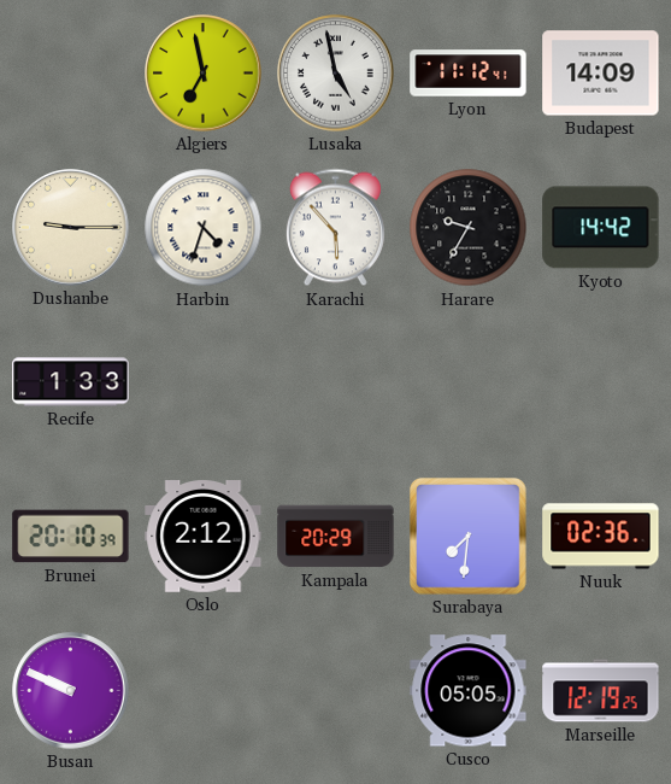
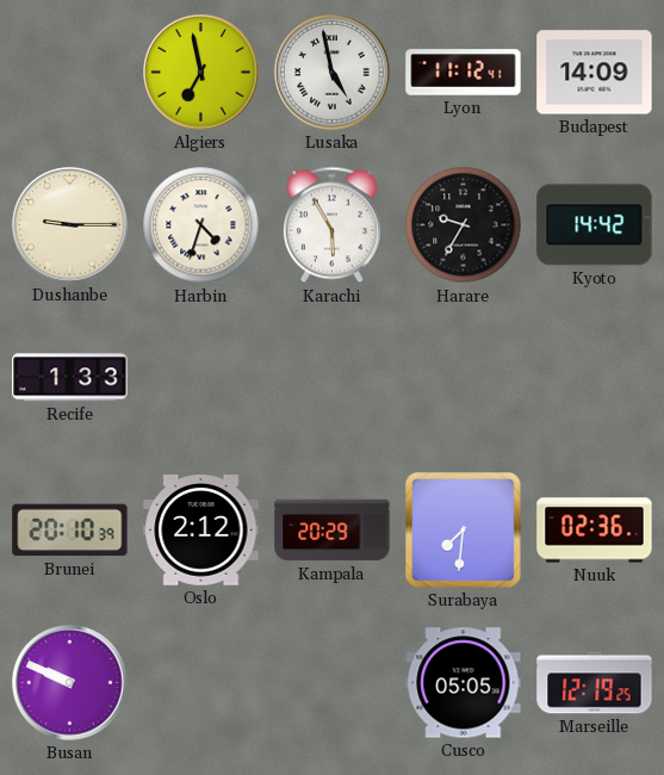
Karachi: 5:53 -> 5:55
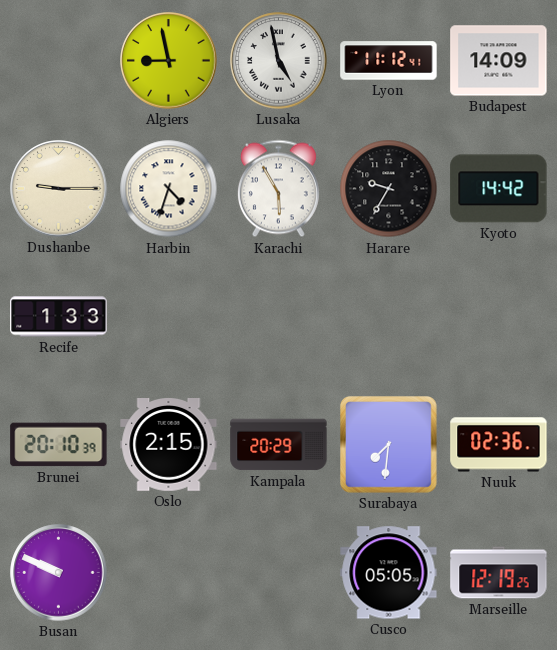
Algiers: 6:58 -> 8:58
Oslo: 2:12 -> 2:15
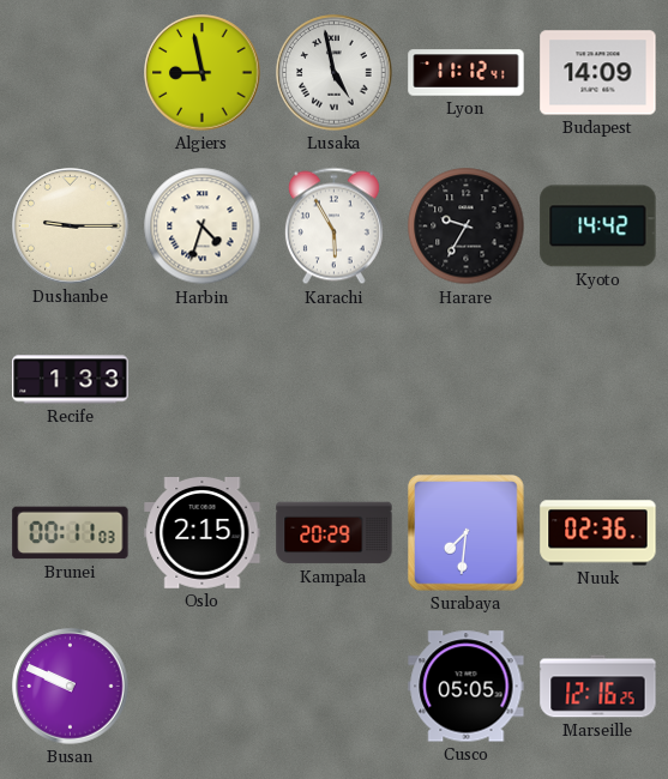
Brunei: 20:10 -> 00:11
Marseille: 12:19 -> 12:16
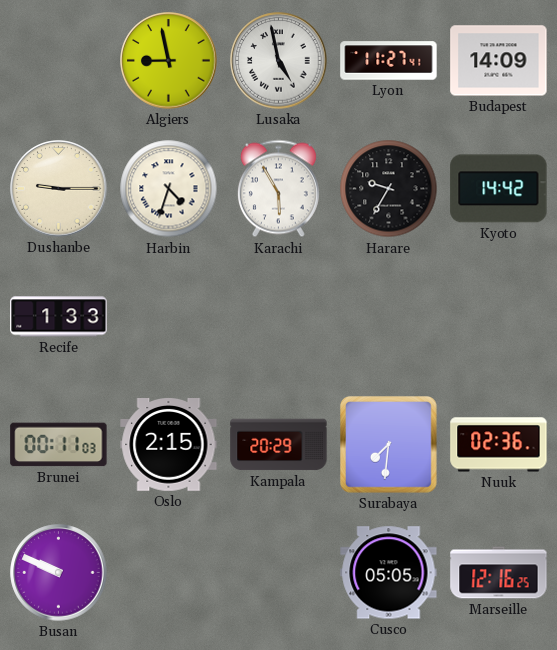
Lyon: 11:12 -> 11:27
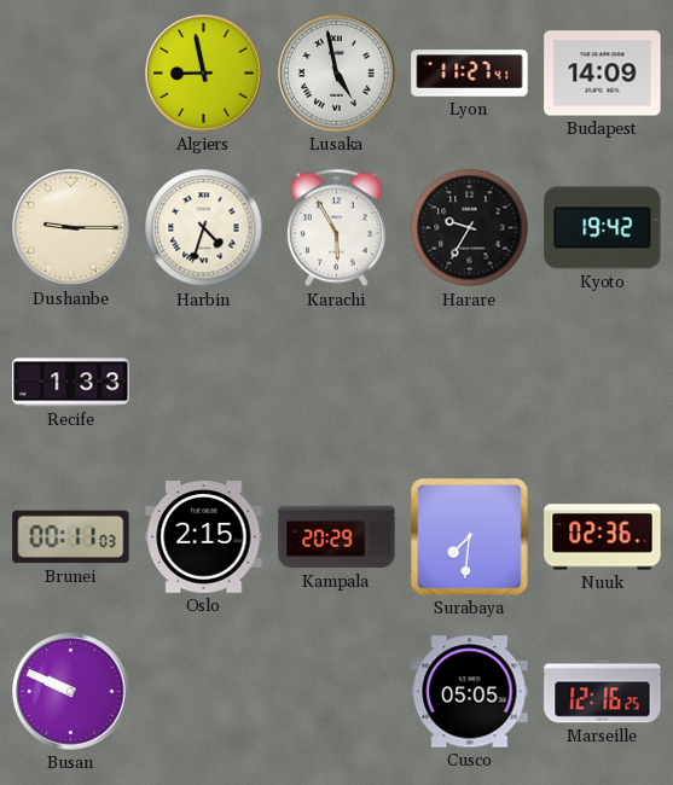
Kyoto: 14:42 -> 19:42
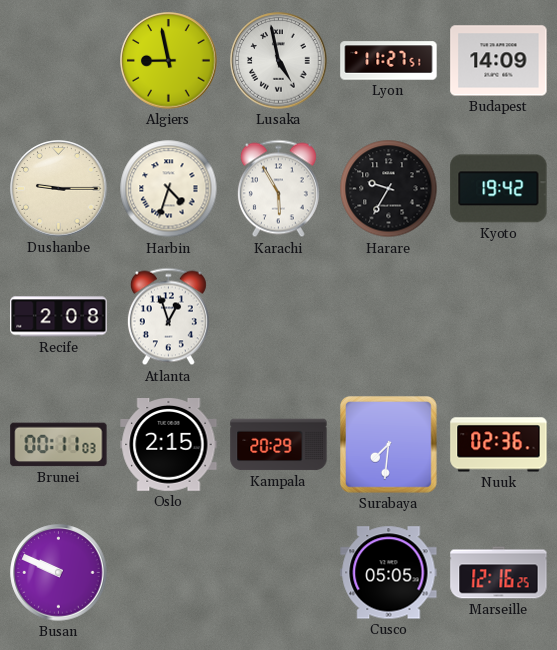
Lyon: 11:27:41 -> 11:27:51
Recife: 1:33 -> 2:08
Atlanta: none -> 12:57
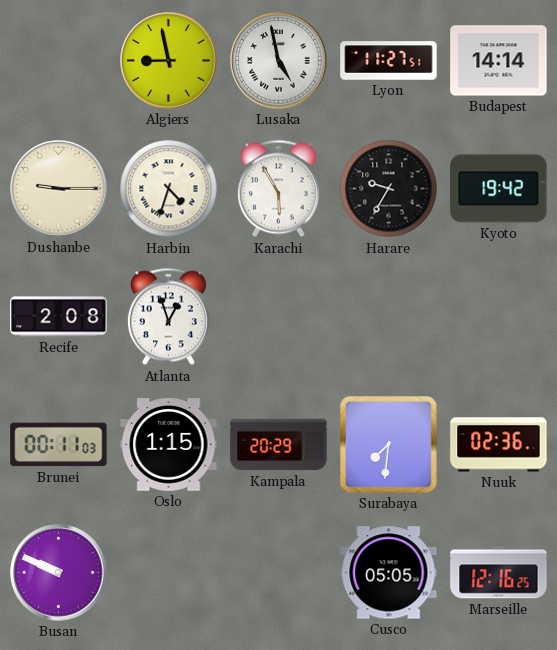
Budapest: 14:09 -> 14:14
Oslo: 2:15 -> 1:15
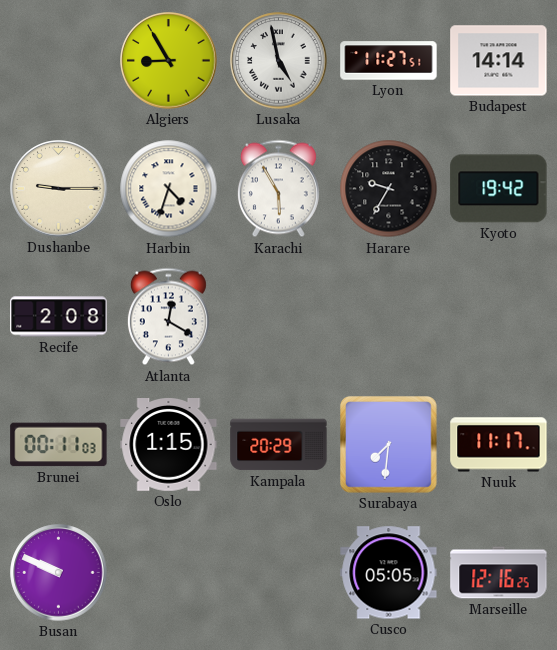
Algiers: 8:58 -> 8:55
Atlanta: 12:57 -> 12:20
Nuuk: 02:36 -> 11:17
